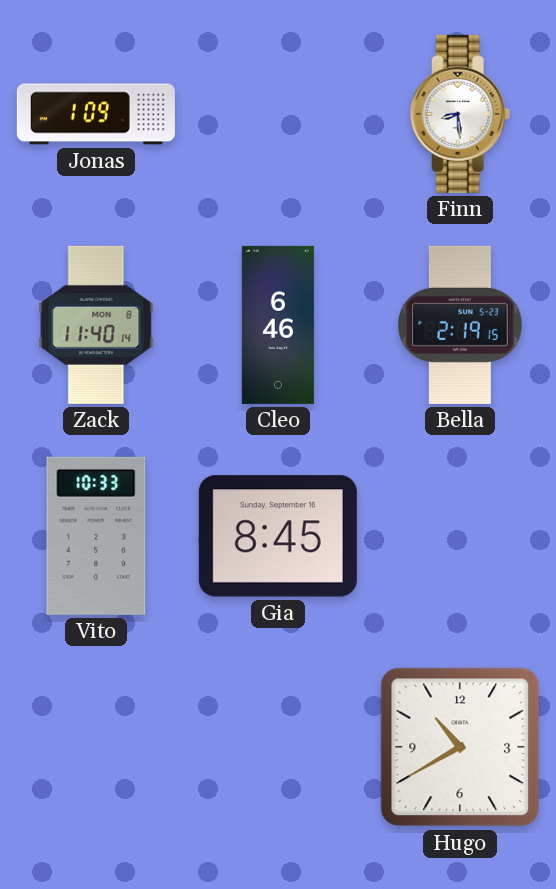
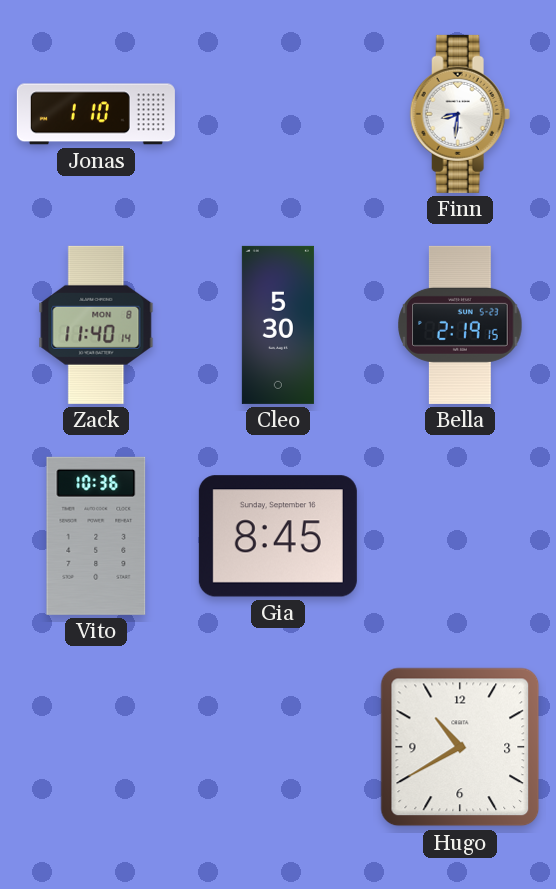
Jonas: 1:09 -> 1:10
Finn: 8:29 -> 8:31
Cleo: 6:46 -> 5:30
Vito: 10:33 -> 10:36
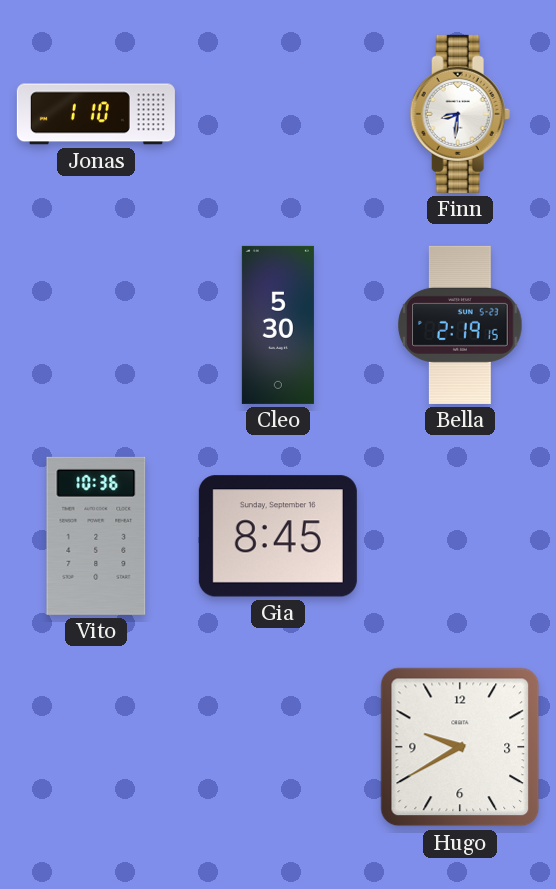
Zack: 11:40 -> none
Hugo: 10:40 -> 9:40
